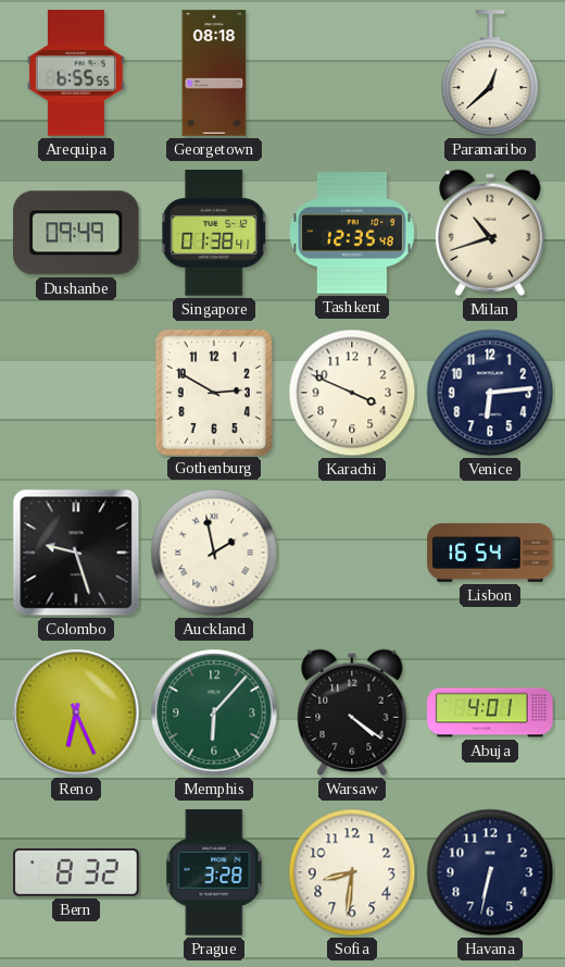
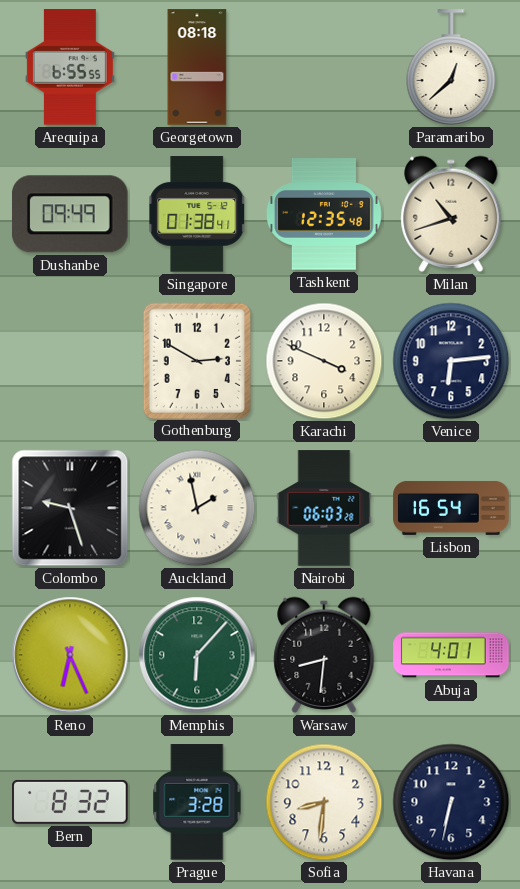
Nairobi: none -> 06:03
Warsaw: 4:21 -> 8:31
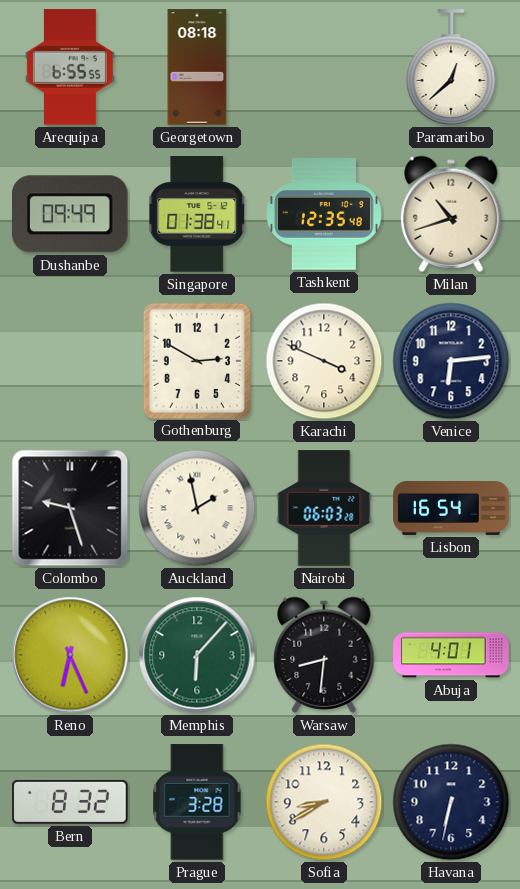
Sofia: 8:31 -> 8:40
